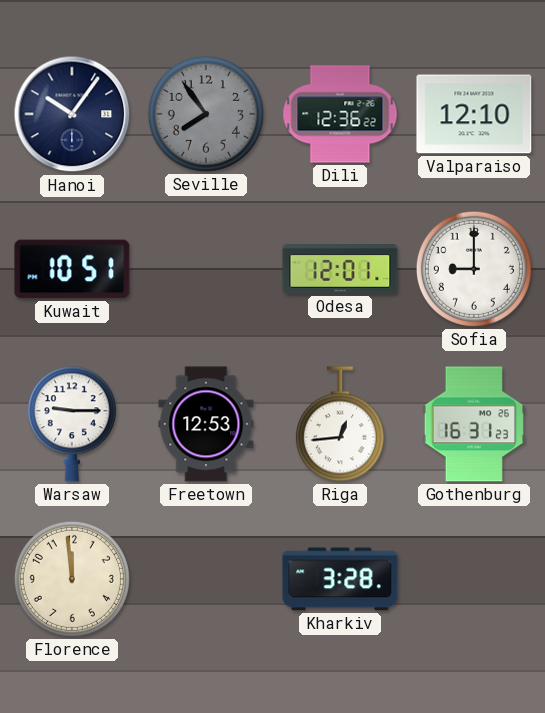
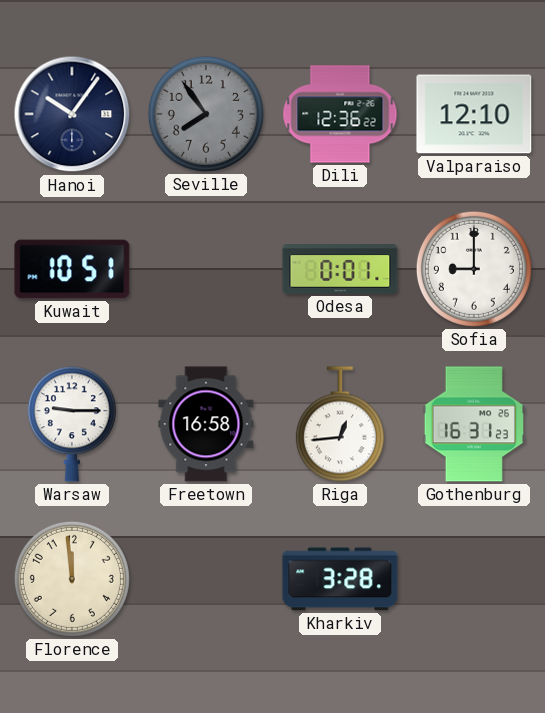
Odesa: 12:01 -> 0:01
Freetown: 12:53 -> 16:58
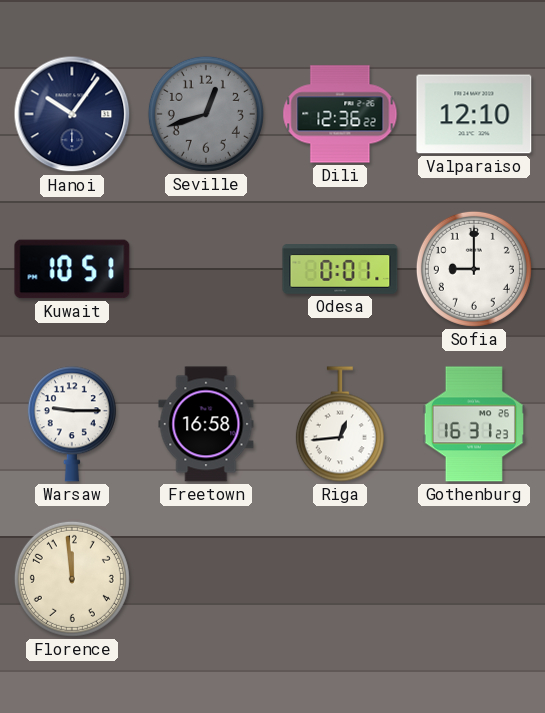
Seville: 7:54 -> 12:42
Kharkiv: 3:28 -> none
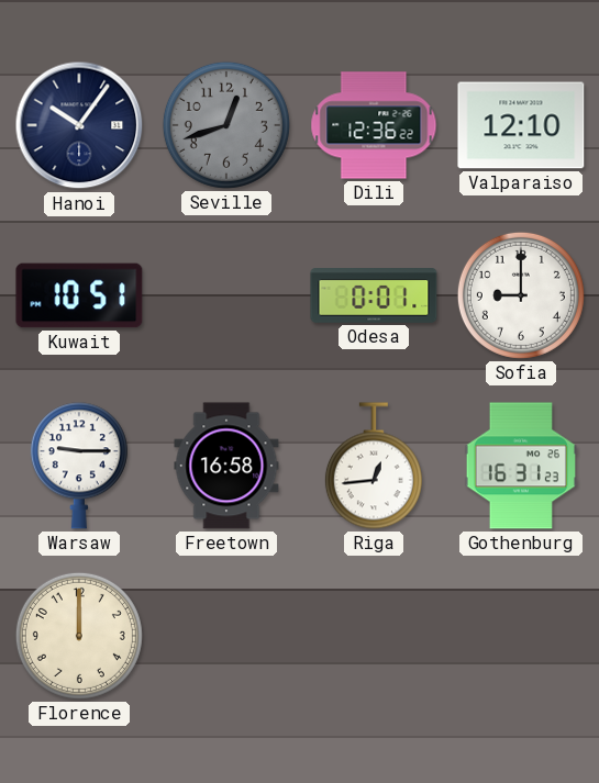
Florence: 11:59 -> 12:00
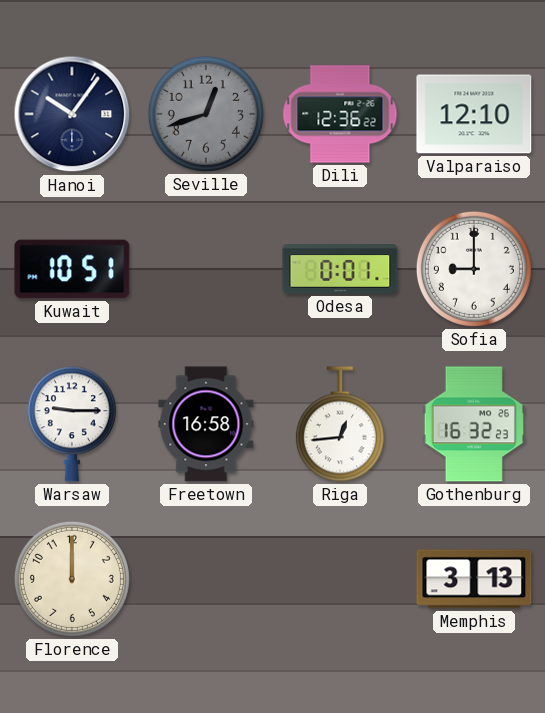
Gothenburg: 16:31 -> 16:32
Memphis: none -> 3:13
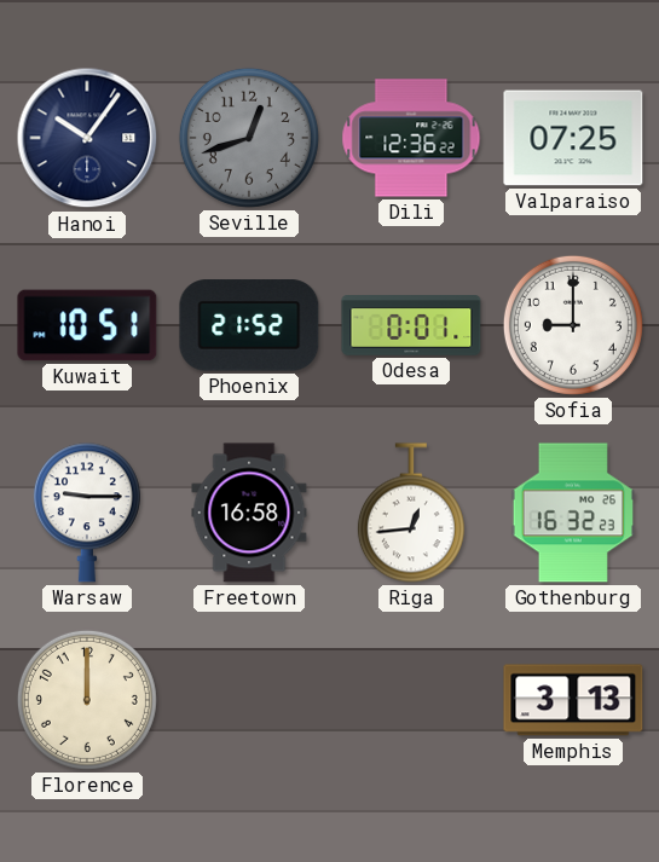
Valparaiso: 12:10 -> 07:25
Phoenix: none -> 21:52
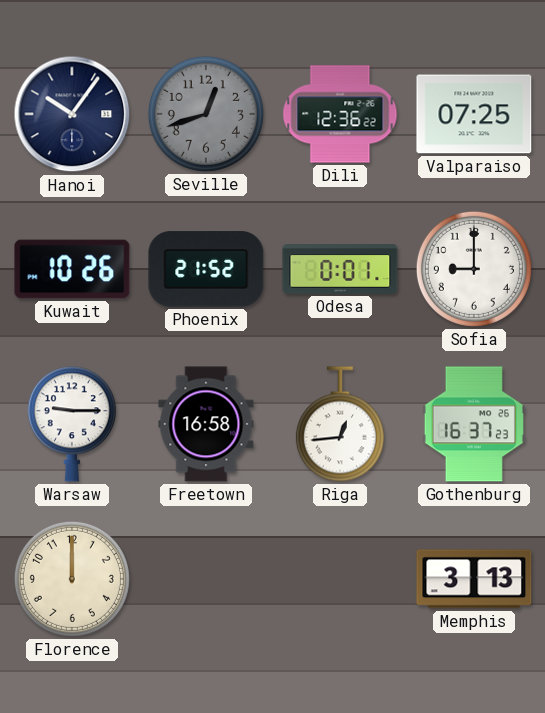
Kuwait: 10:51 -> 10:26
Gothenburg: 16:32 -> 16:37
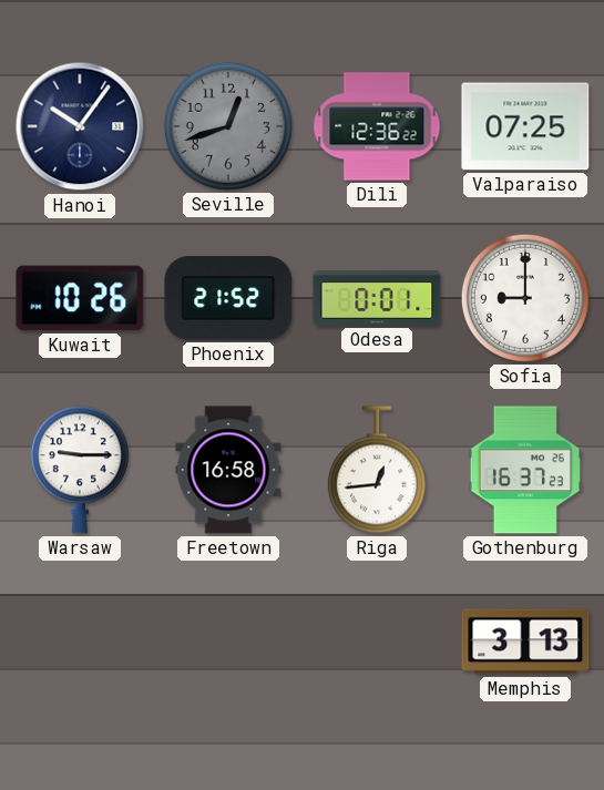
Florence: 12:00 -> none
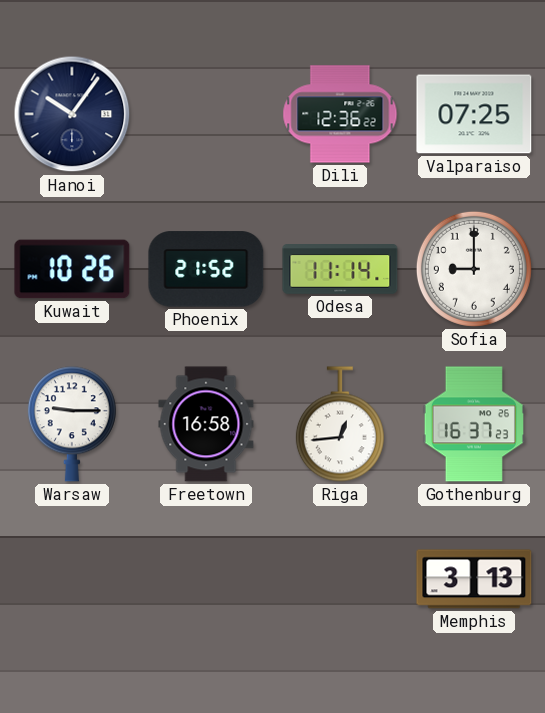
Seville: 12:42 -> none
Odesa: 0:01 -> 11:14
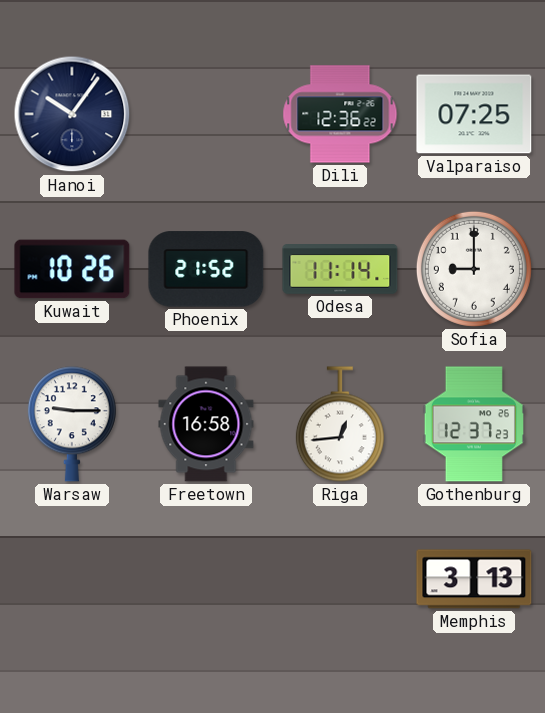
Gothenburg: 16:37 -> 12:37
